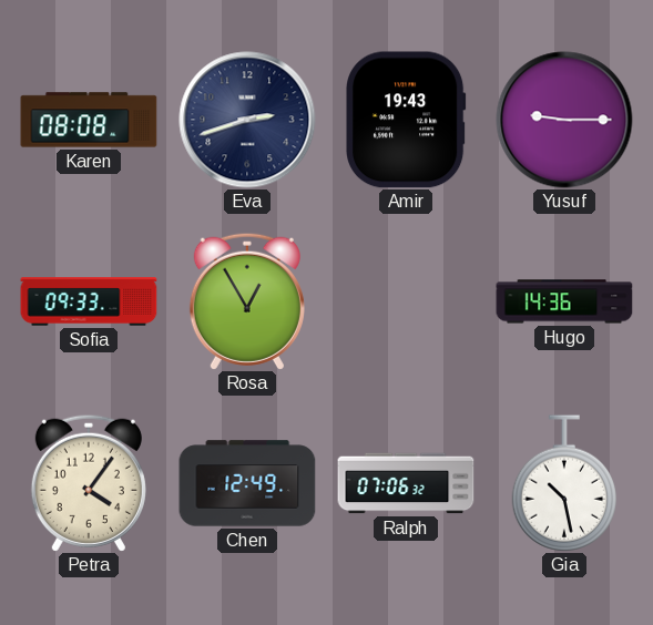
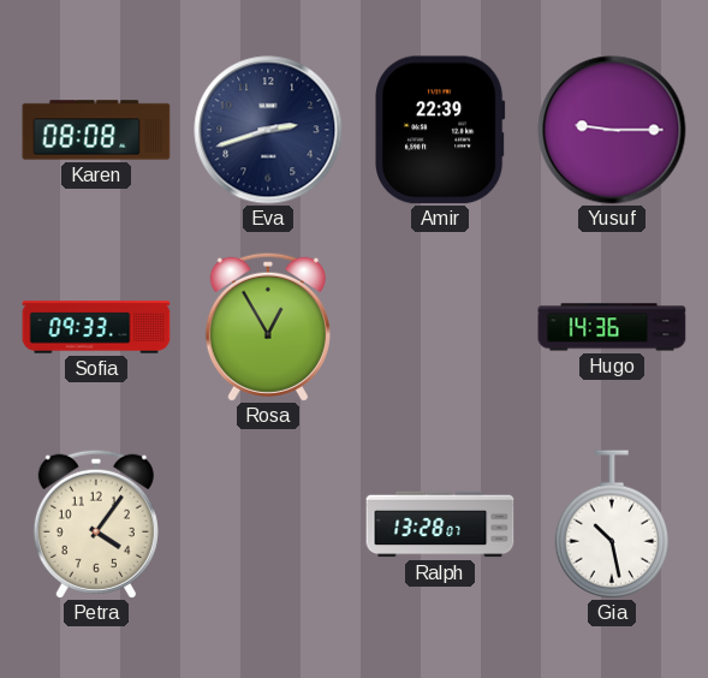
Amir: 19:43 -> 22:39
Chen: 12:49 -> none
Ralph: 07:06 -> 13:28
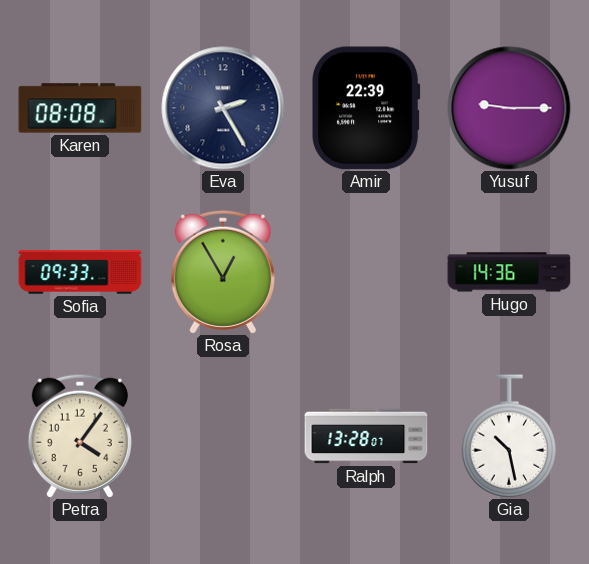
Eva: 2:42 -> 2:25
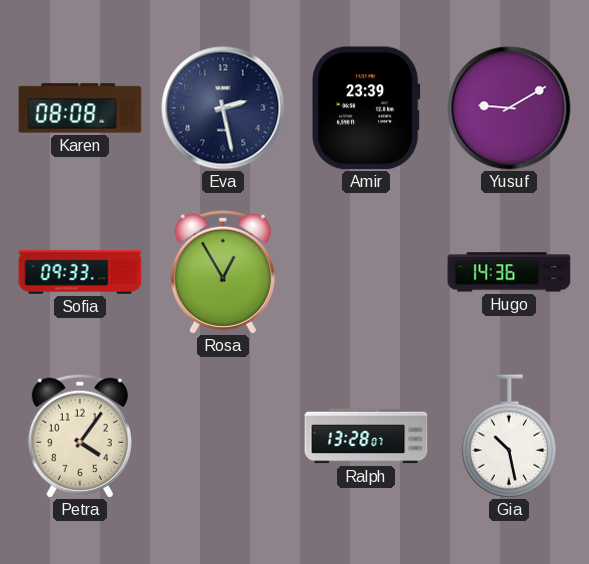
Eva: 2:25 -> 2:28
Amir: 22:39 -> 23:39
Yusuf: 9:15 -> 9:10
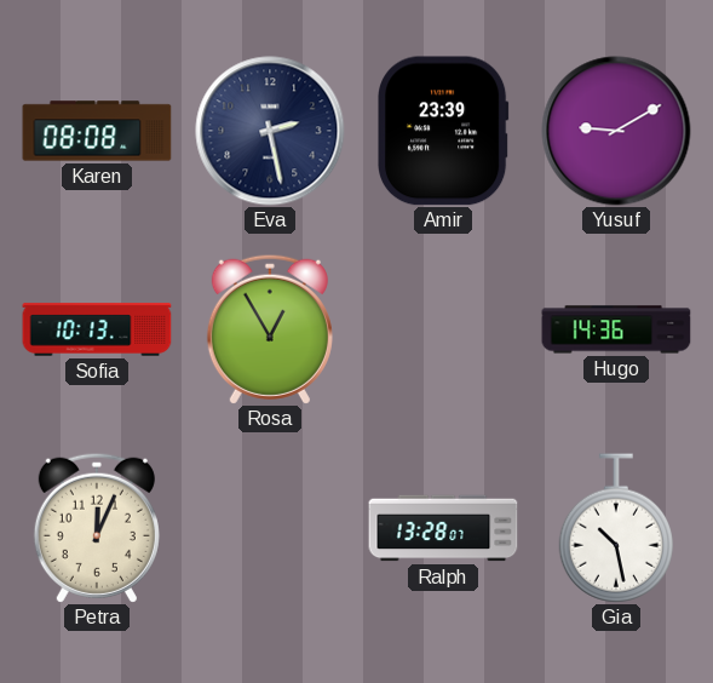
Sofia: 09:33 -> 10:13
Petra: 4:06 -> 12:04
